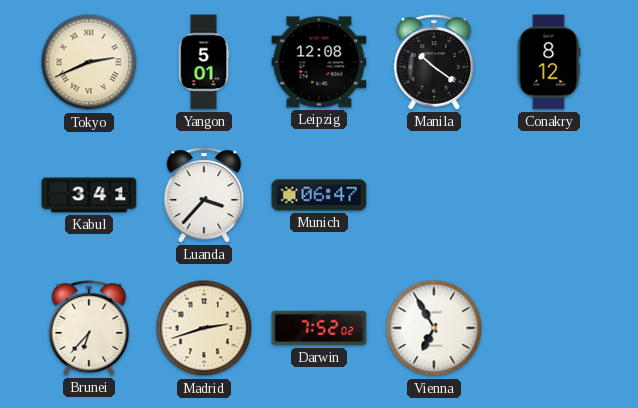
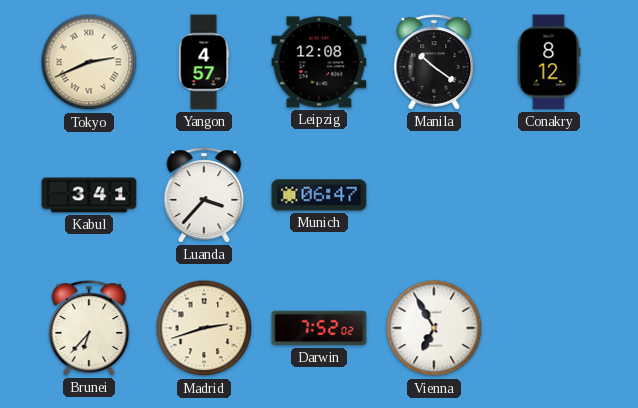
Yangon: 5:01 -> 4:57
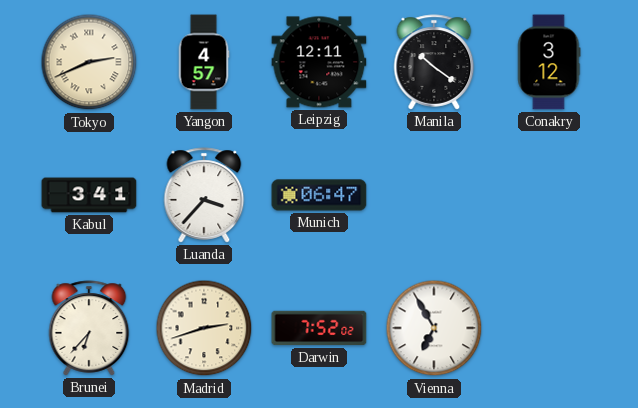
Leipzig: 12:08 -> 12:11
Conakry: 8:12 -> 3:12
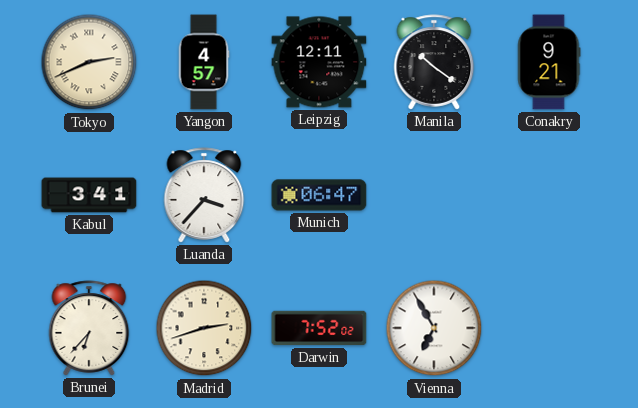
Conakry: 3:12 -> 9:21
